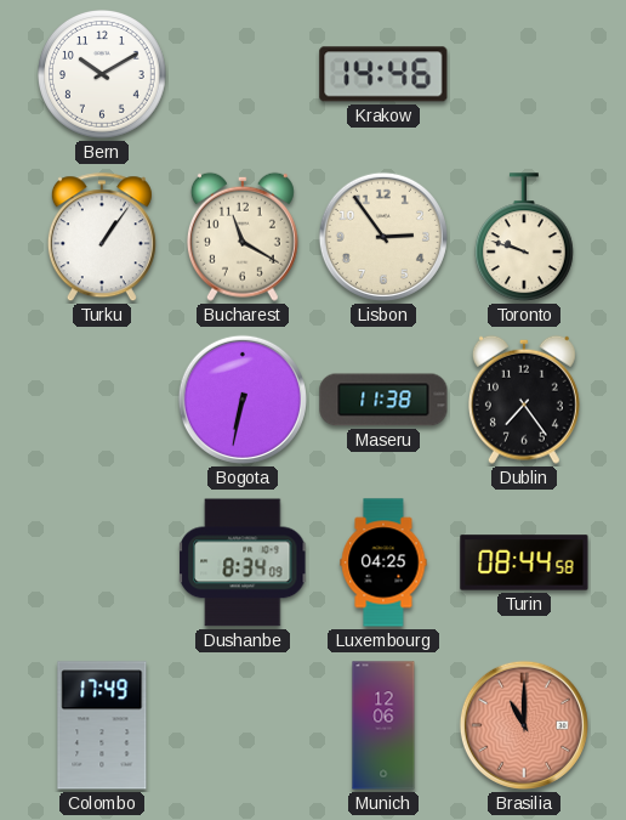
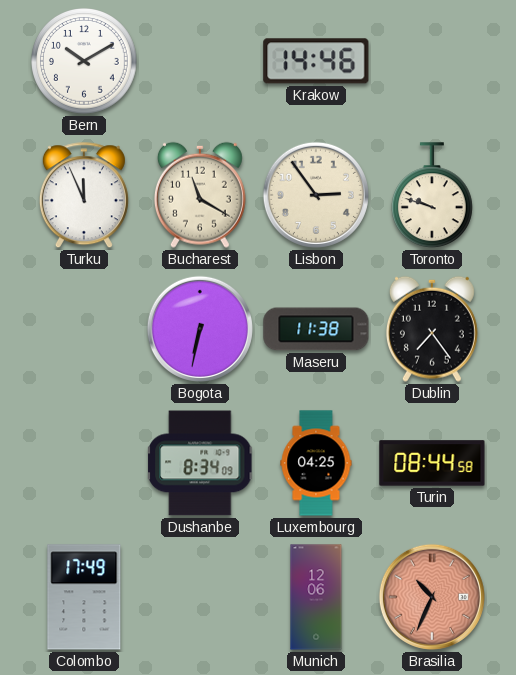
Turku: 1:06 -> 11:56
Brasilia: 11:00 -> 10:34
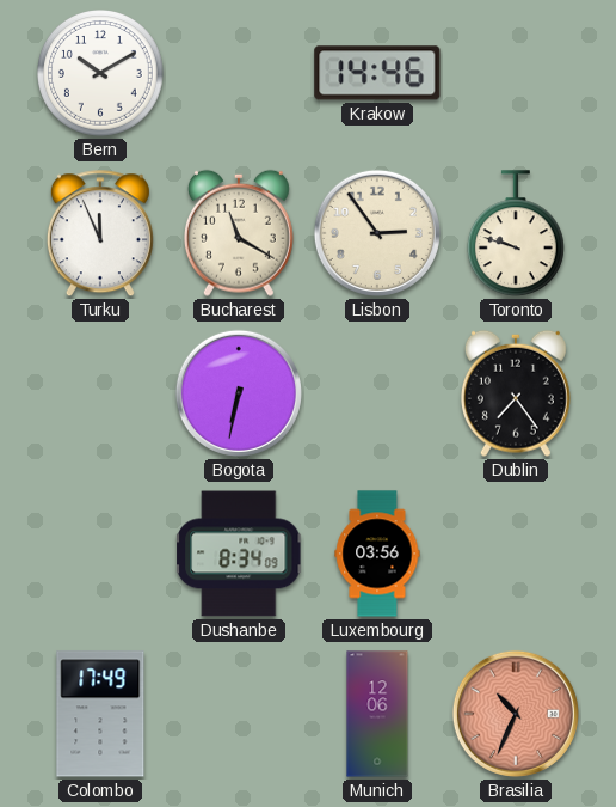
Maseru: 11:38 -> none
Luxembourg: 04:25 -> 03:56
Turin: 08:44 -> none
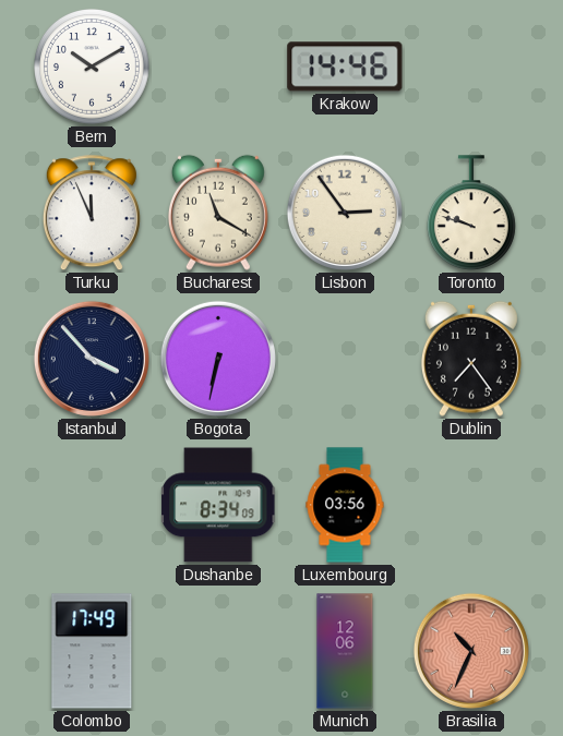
Istanbul: none -> 3:53
